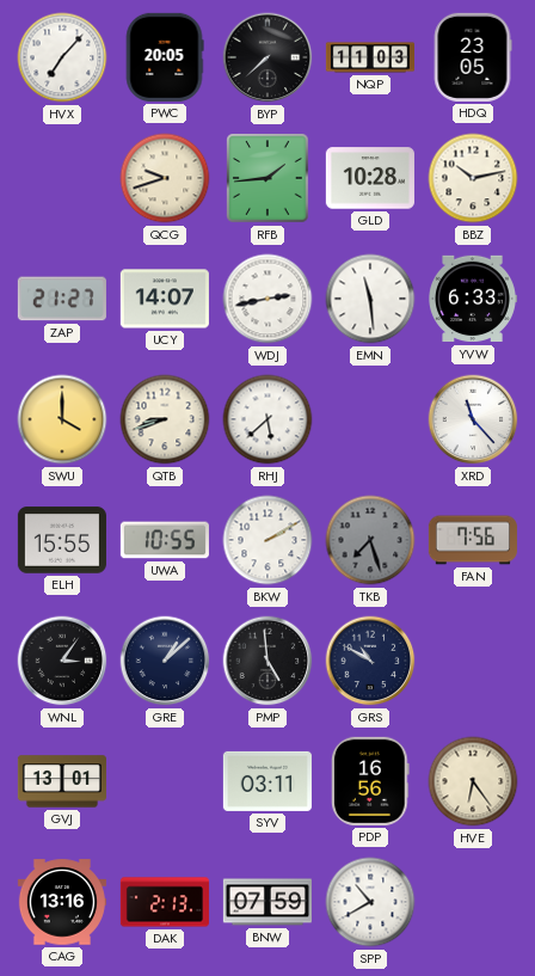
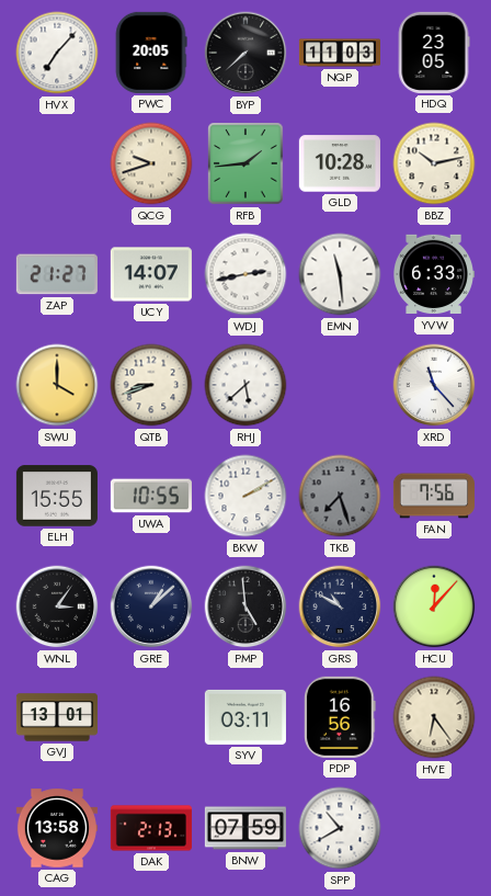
HCU: none -> 12:07
CAG: 13:16 -> 13:58
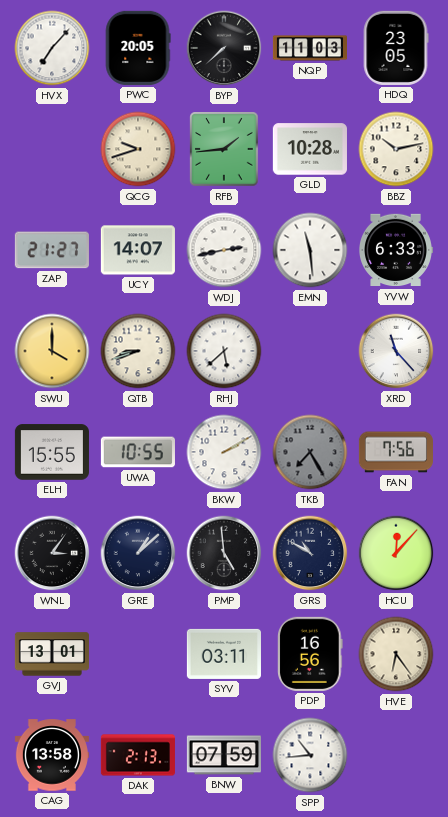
TKB: 7:27 -> 7:25
SPP: 10:40 -> 10:44
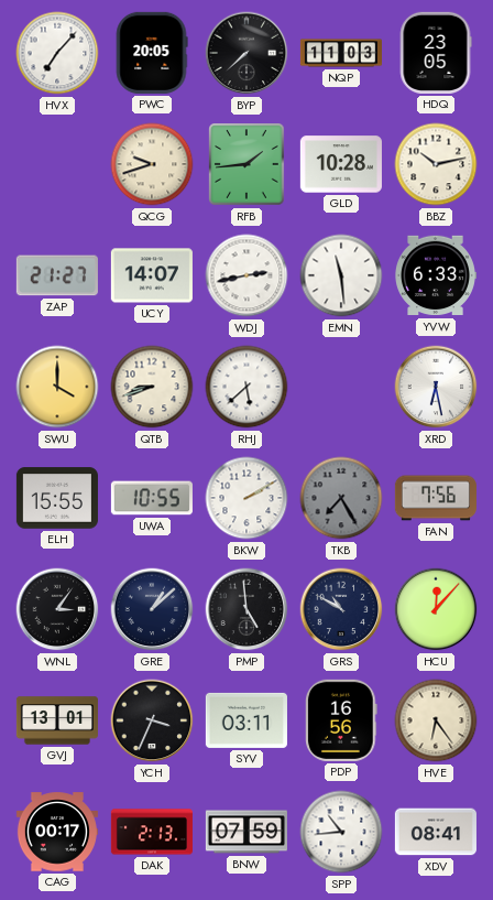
XRD: 11:23 -> 6:28
YCH: none -> 3:34
CAG: 13:58 -> 00:17
XDV: none -> 08:41
